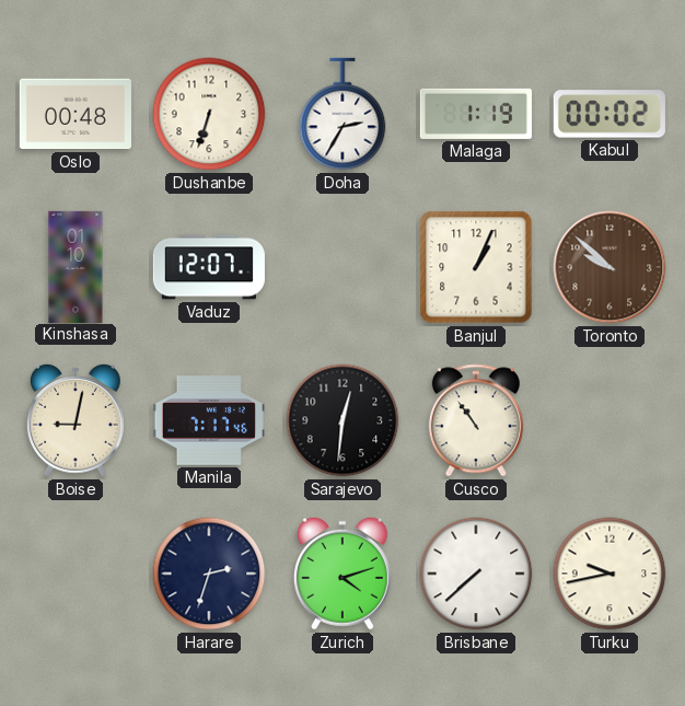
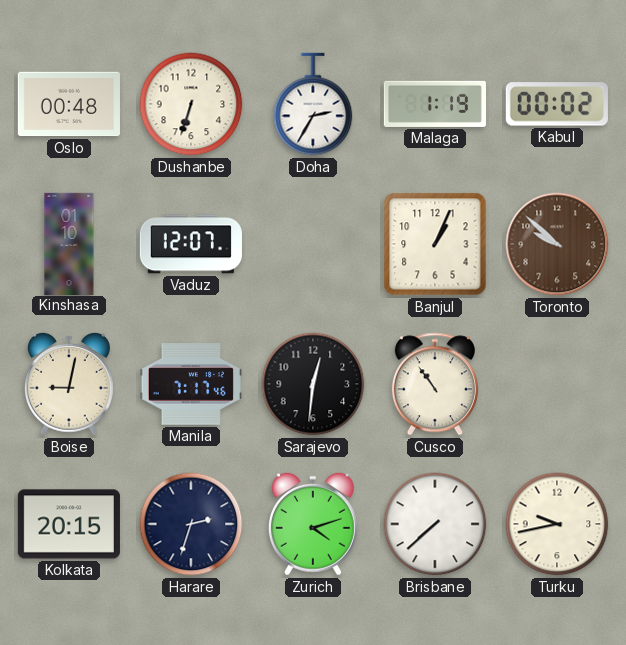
Kolkata: none -> 20:15
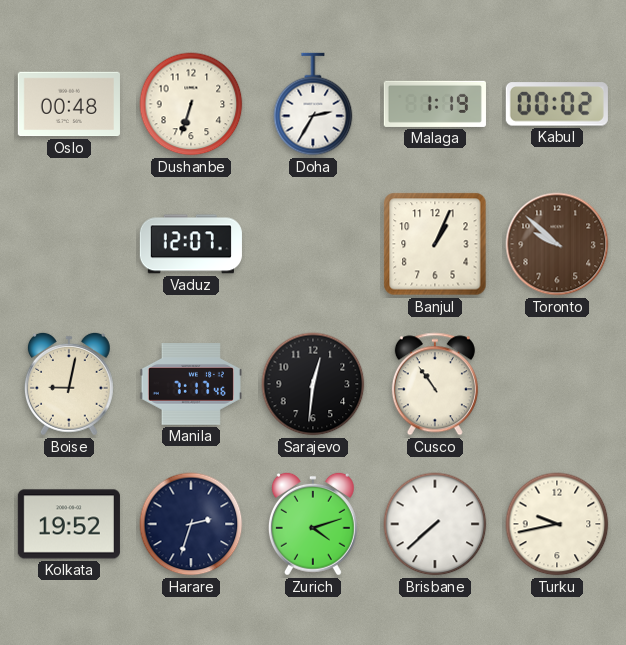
Kinshasa: 01:10 -> none
Kolkata: 20:15 -> 19:52
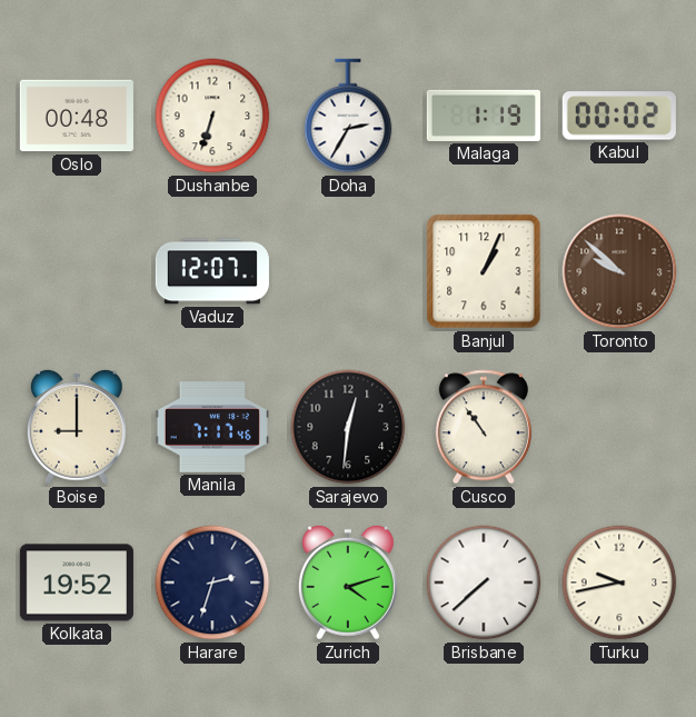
Boise: 9:02 -> 9:00
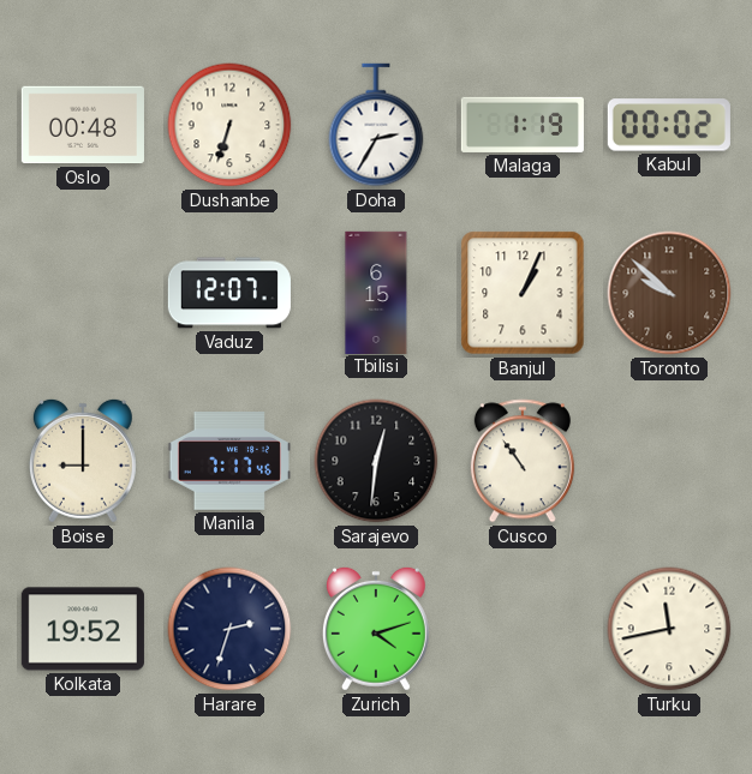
Tbilisi: none -> 6:15
Brisbane: 7:38 -> none
Turku: 9:43 -> 11:43
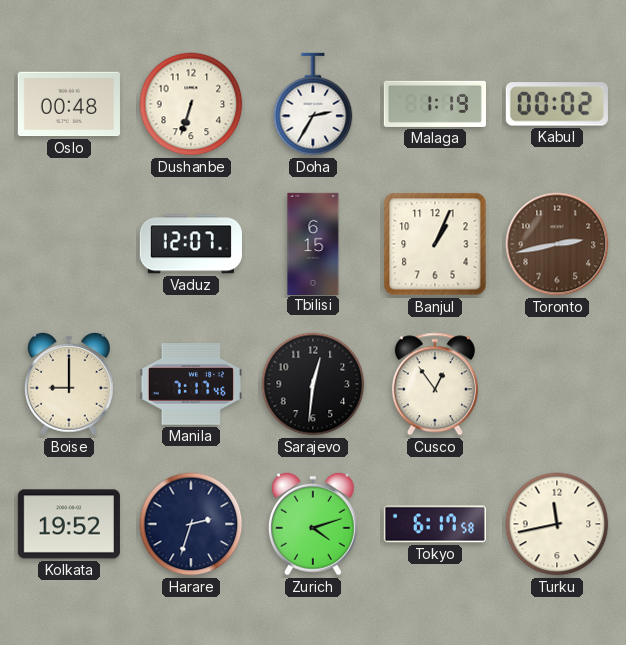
Toronto: 9:52 -> 2:43
Cusco: 10:54 -> 12:54
Tokyo: none -> 6:17
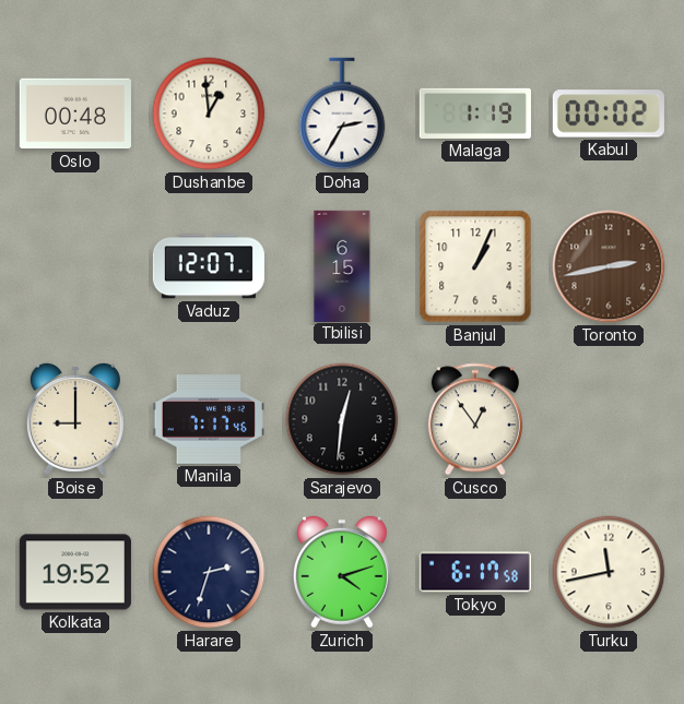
Dushanbe: 6:33 -> 12:59
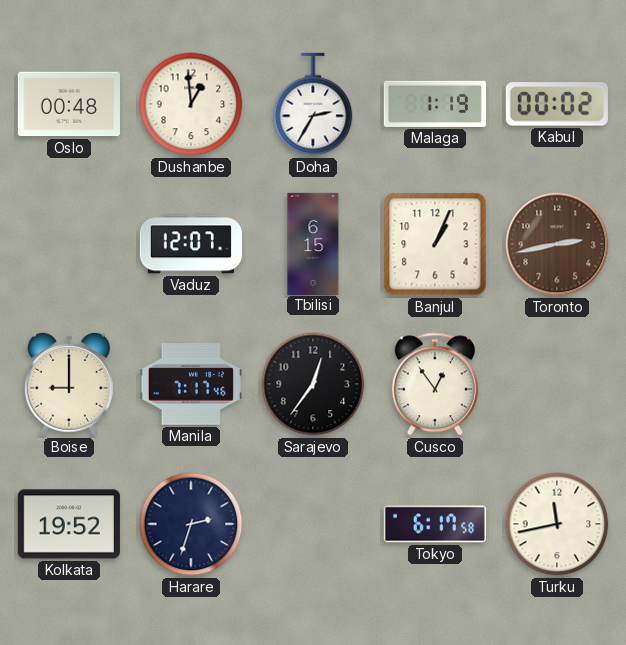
Sarajevo: 12:31 -> 12:36
Zurich: 4:12 -> none
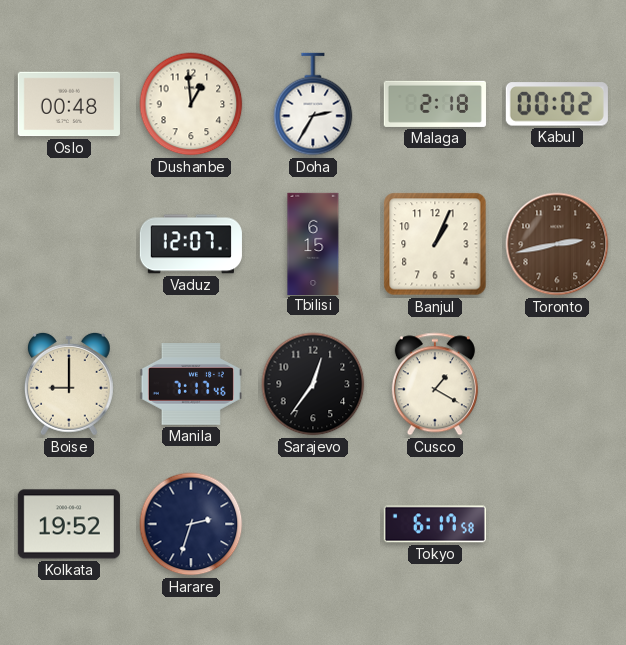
Malaga: 1:19 -> 2:18
Cusco: 12:54 -> 1:20
Turku: 11:43 -> none
